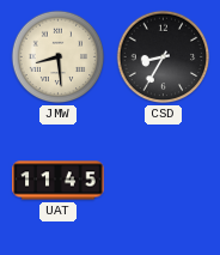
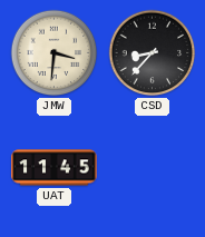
JMW: 8:29 -> 3:31
CSD: 8:35 -> 8:37
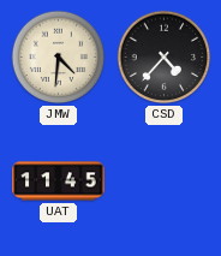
JMW: 3:31 -> 4:31
CSD: 8:37 -> 4:37
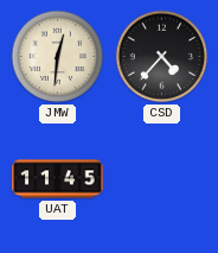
JMW: 4:31 -> 12:31
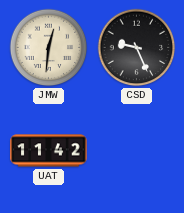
CSD: 4:37 -> 9:26
UAT: 11:45 -> 11:42
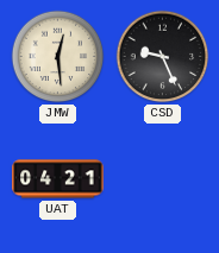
JMW: 12:31 -> 12:29
UAT: 11:42 -> 04:21
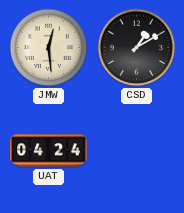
CSD: 9:26 -> 1:10
UAT: 04:21 -> 04:24
